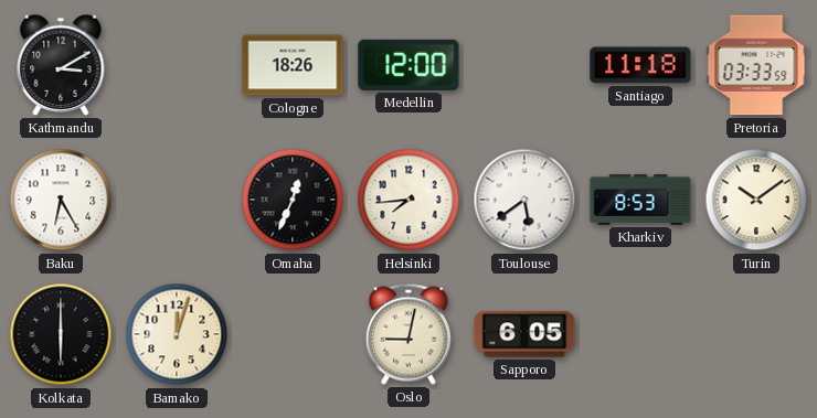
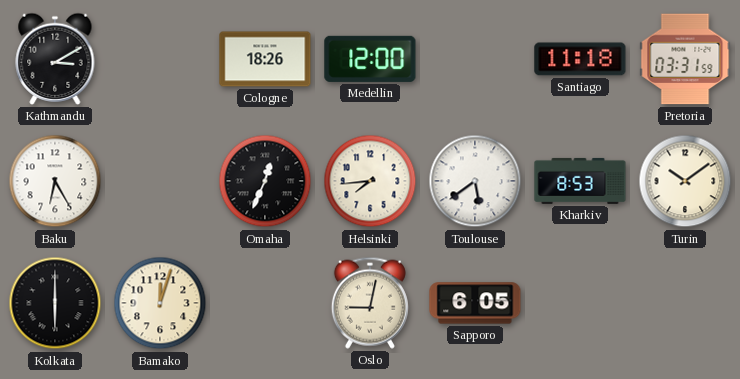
Pretoria: 03:33 -> 03:31
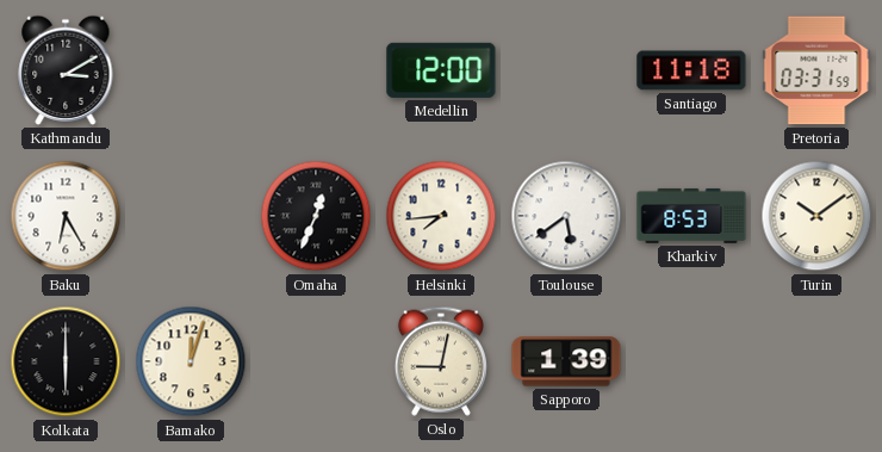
Cologne: 18:26 -> none
Sapporo: 6:05 -> 1:39
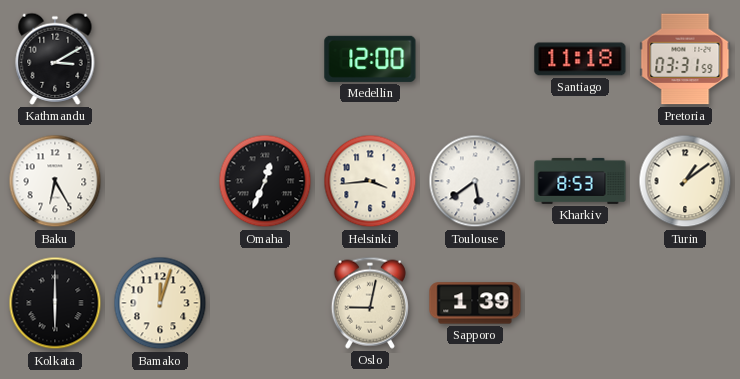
Helsinki: 7:44 -> 3:44
Turin: 10:09 -> 1:09
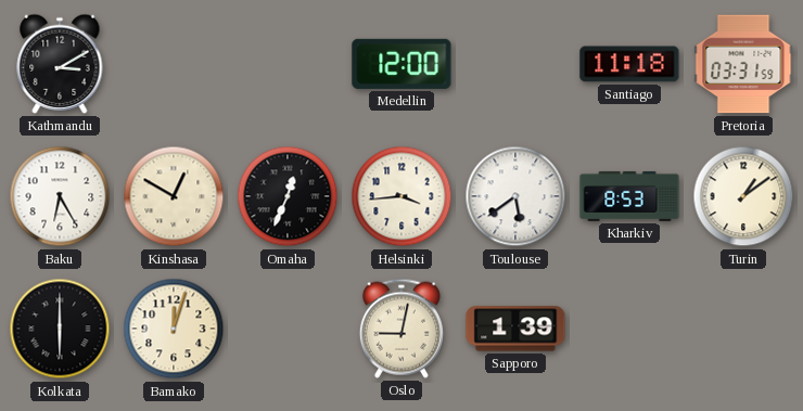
Kinshasa: none -> 12:50
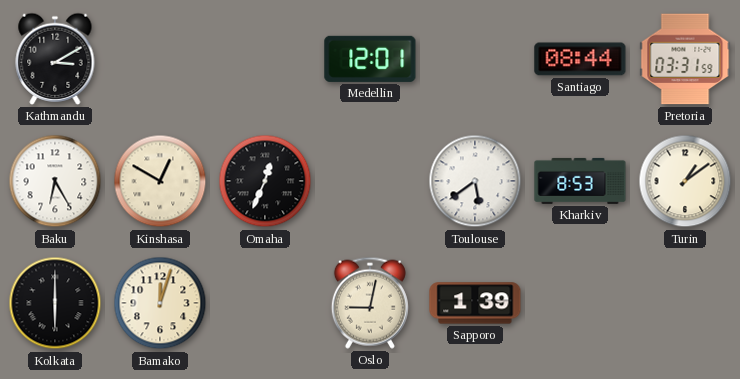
Medellin: 12:00 -> 12:01
Santiago: 11:18 -> 08:44
Helsinki: 3:44 -> none
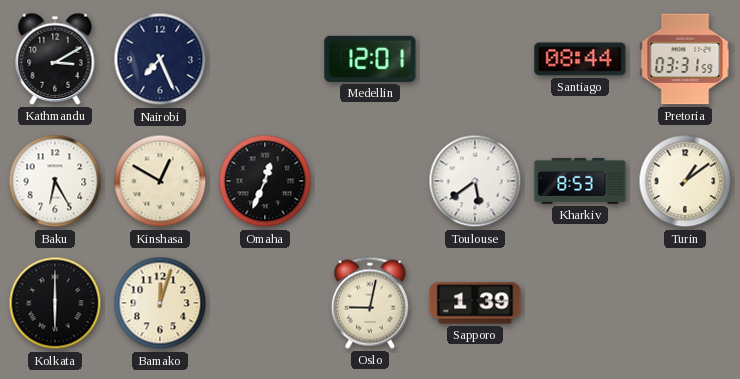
Nairobi: none -> 7:26
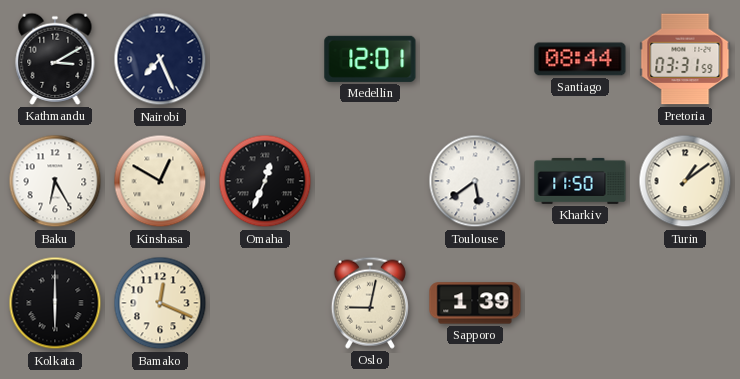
Kharkiv: 8:53 -> 11:50
Bamako: 12:03 -> 12:19
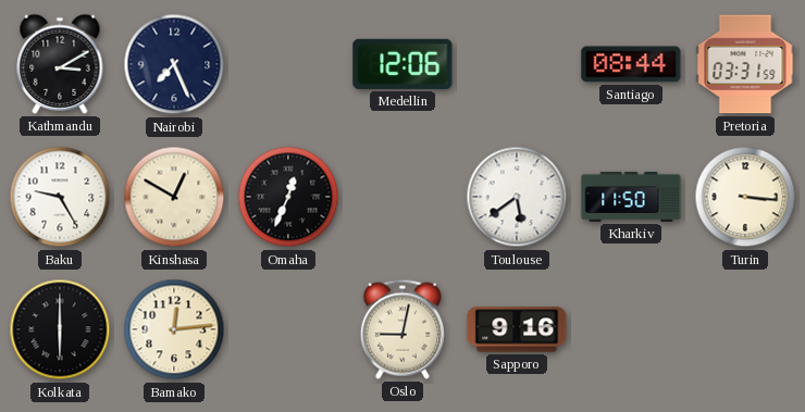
Medellin: 12:01 -> 12:06
Baku: 6:25 -> 9:25
Turin: 1:09 -> 3:16
Bamako: 12:19 -> 12:14
Sapporo: 1:39 -> 9:16
